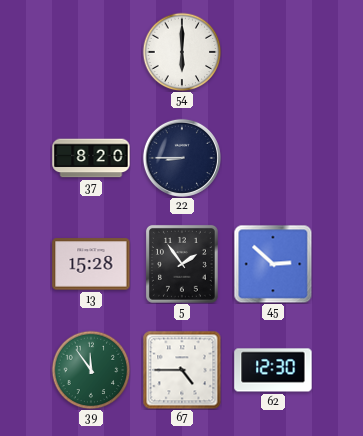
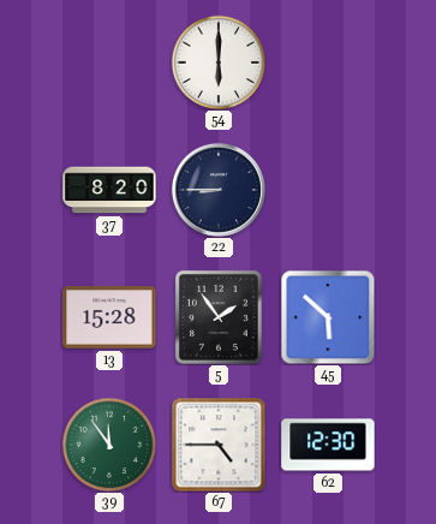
45: 2:52 -> 5:52
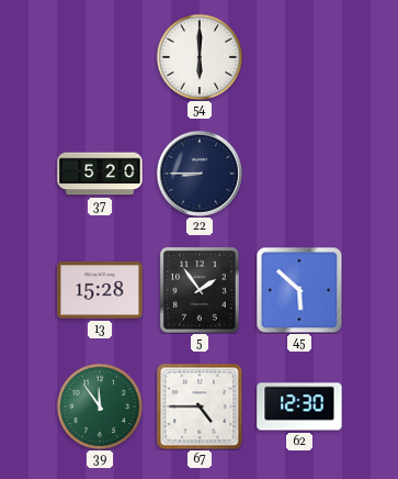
37: 8:20 -> 5:20
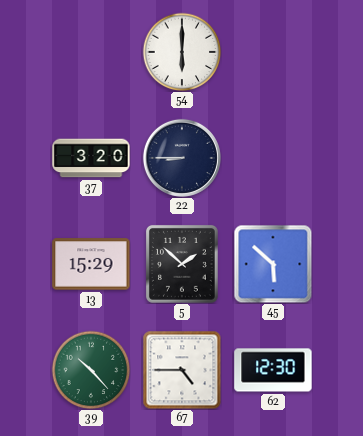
37: 5:20 -> 3:20
13: 15:28 -> 15:29
5: 1:54 -> 1:52
39: 11:54 -> 10:23
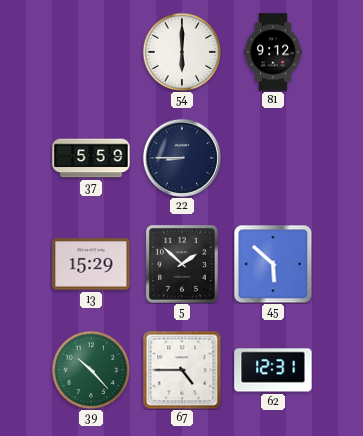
81: none -> 9:12
37: 3:20 -> 5:59
62: 12:30 -> 12:31
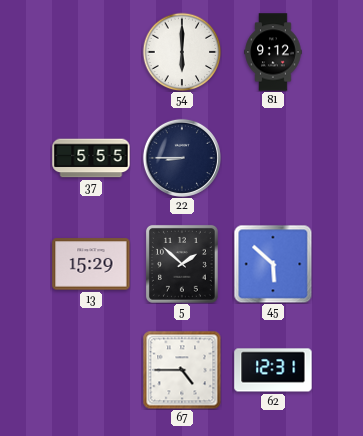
37: 5:59 -> 5:55
39: 10:23 -> none
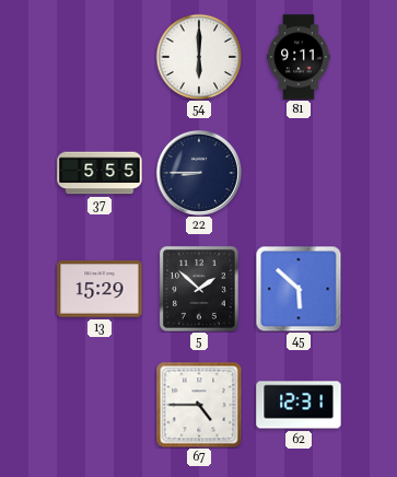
81: 9:12 -> 9:11
